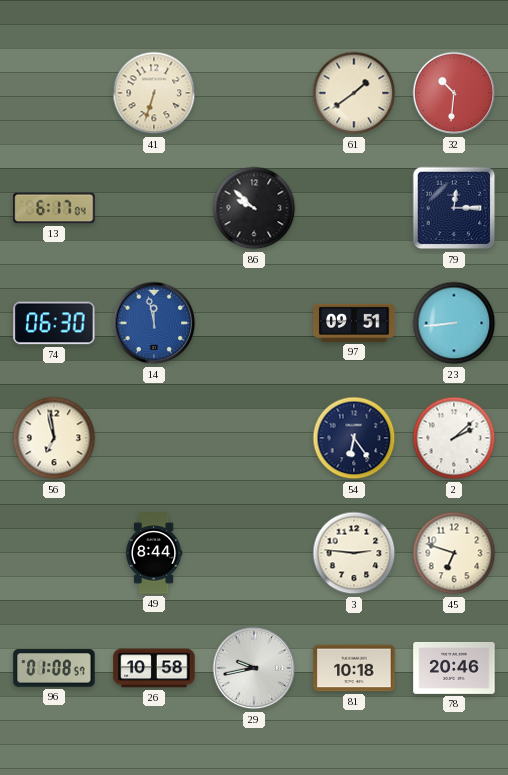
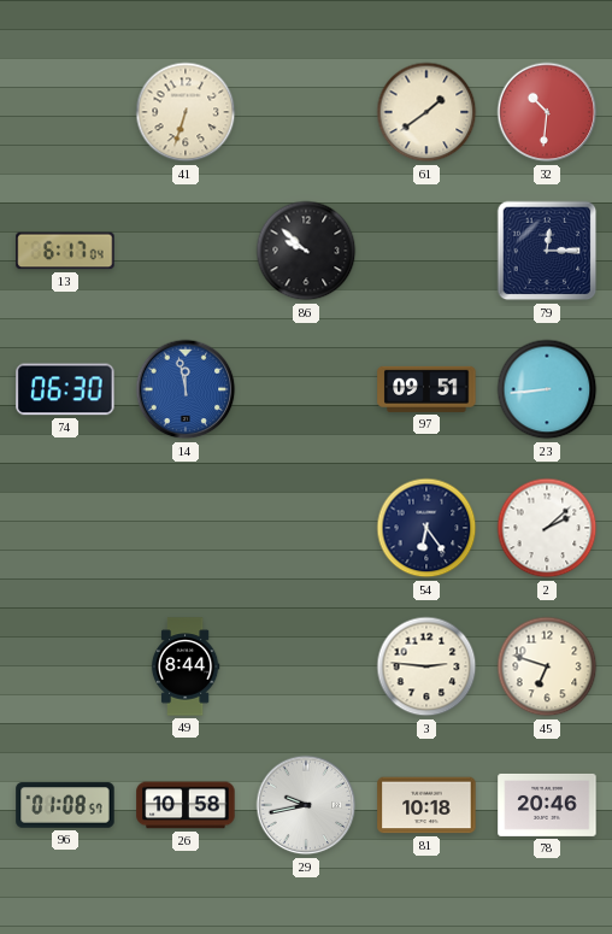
56: 6:58 -> none
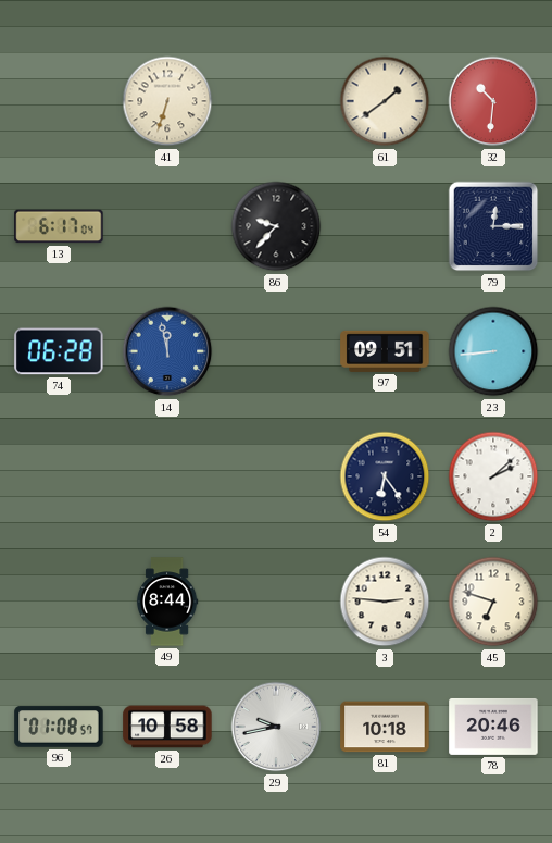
86: 9:52 -> 9:37
74: 06:30 -> 06:28
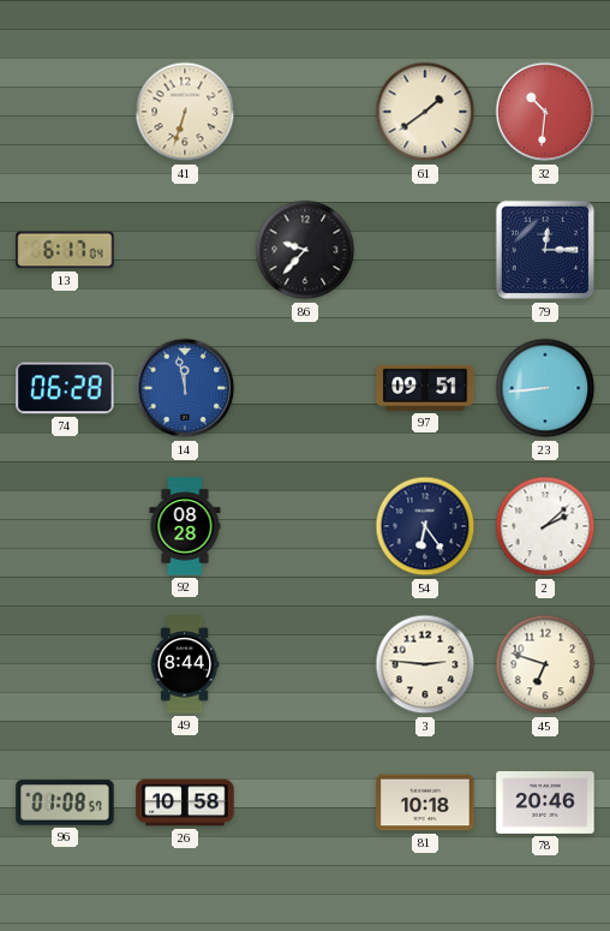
92: none -> 08:28
29: 9:43 -> none
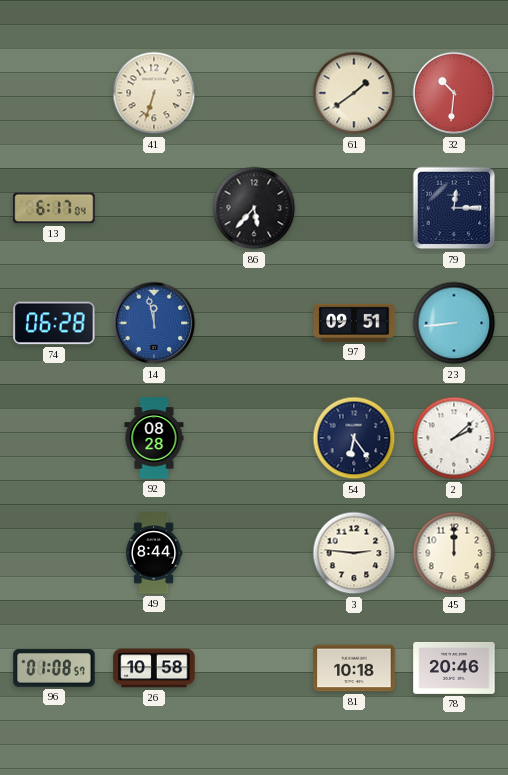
86: 9:37 -> 5:37
45: 6:48 -> 12:00
